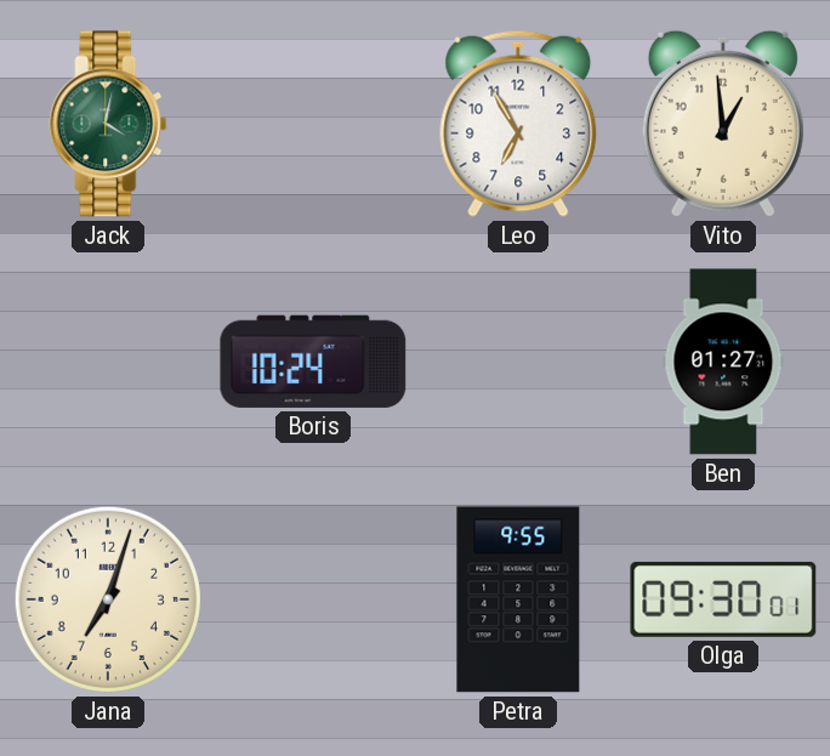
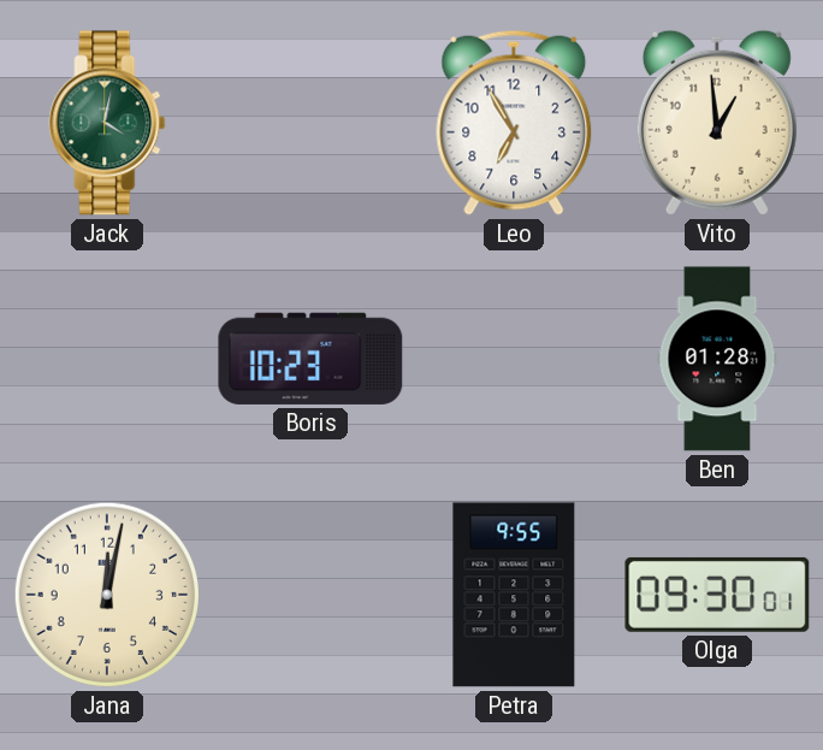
Boris: 10:24 -> 10:23
Ben: 01:27 -> 01:28
Jana: 7:03 -> 12:02
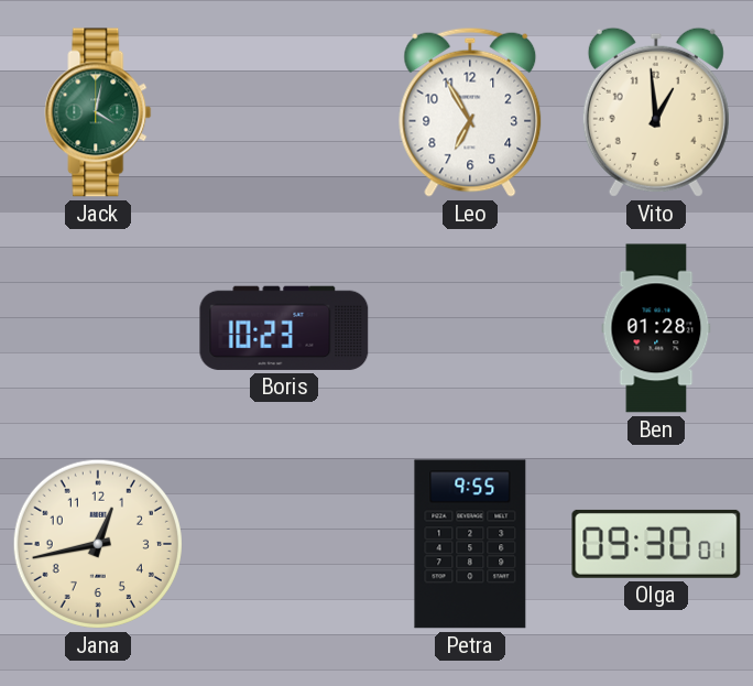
Jana: 12:02 -> 12:43
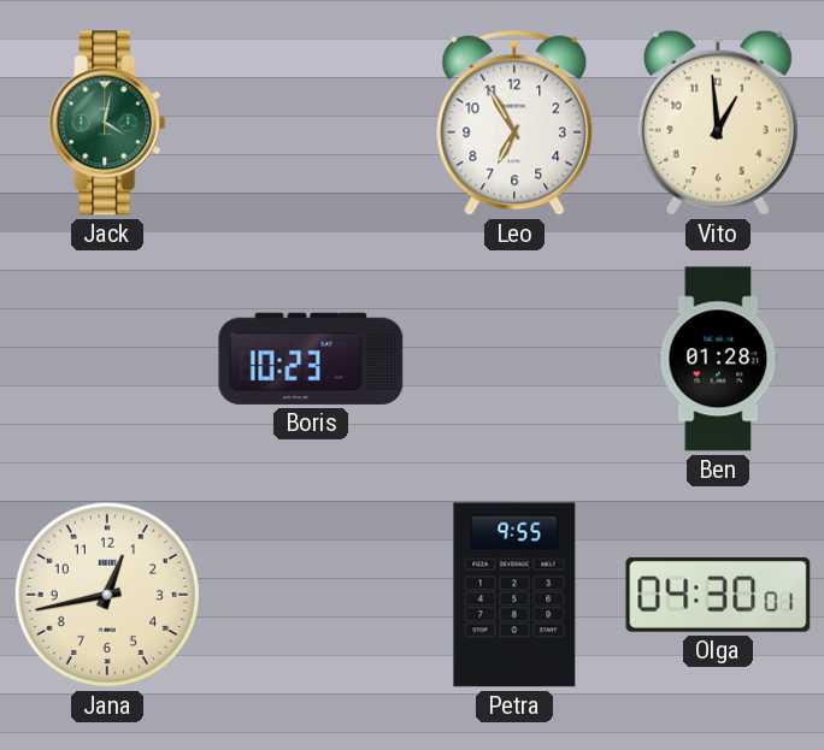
Olga: 09:30 -> 04:30
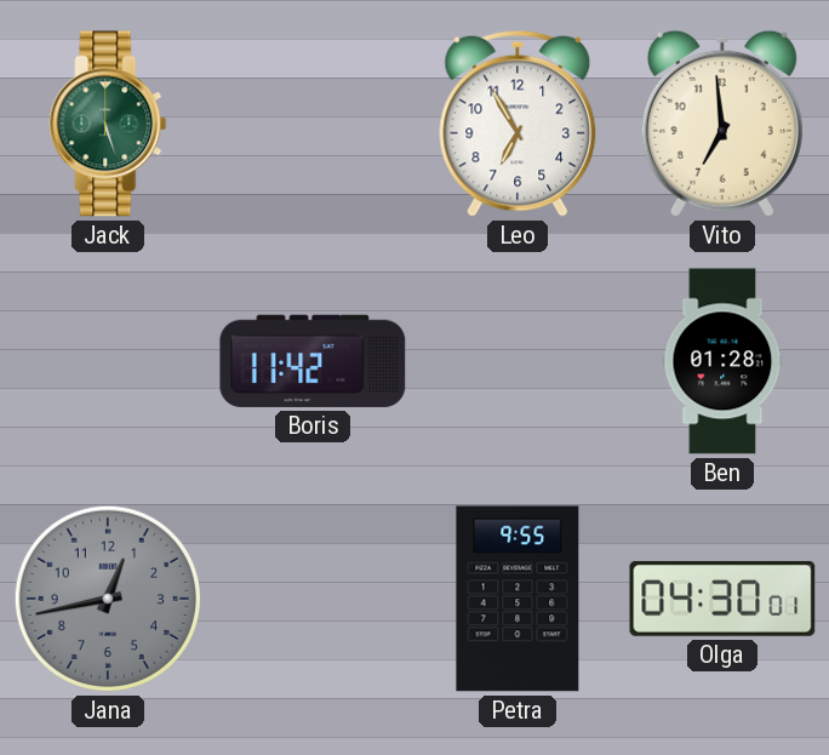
Jack: 4:02 -> 5:27
Vito: 12:59 -> 6:59
Boris: 10:23 -> 11:42
Jana dial: cream -> grey
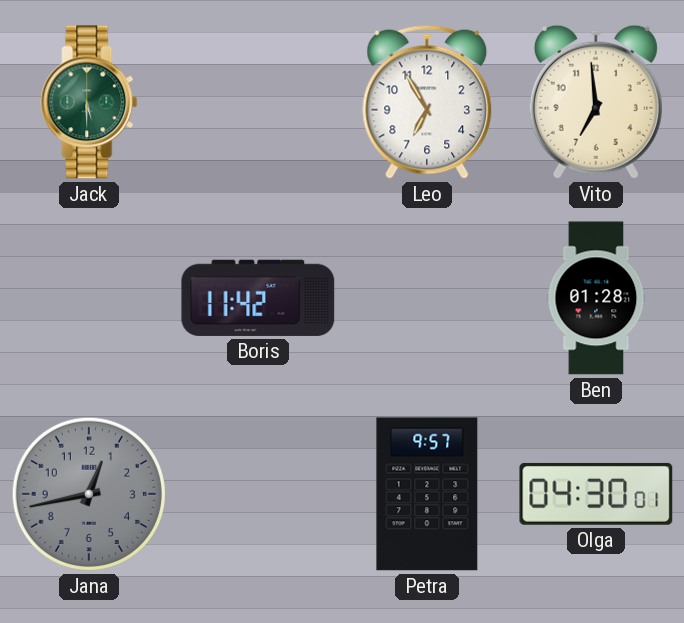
Jack: 5:27 -> 5:30
Petra: 9:55 -> 9:57
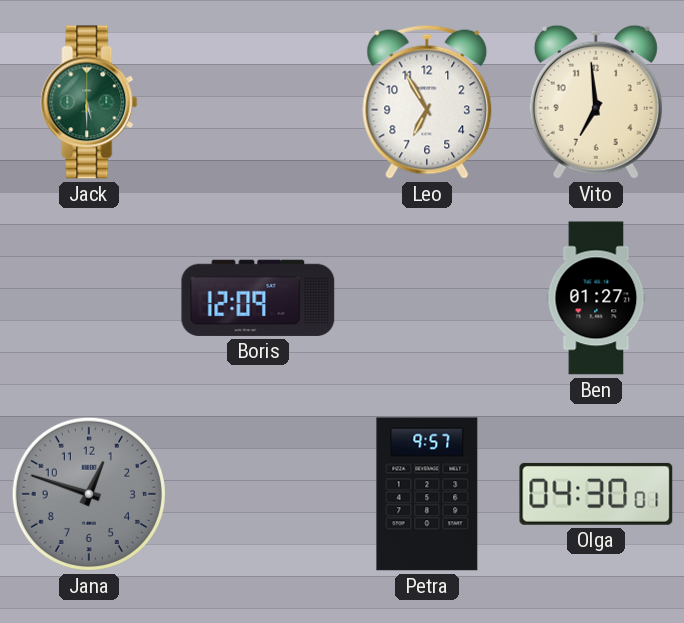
Boris: 11:42 -> 12:09
Ben: 01:28 -> 01:27
Jana: 12:43 -> 12:48
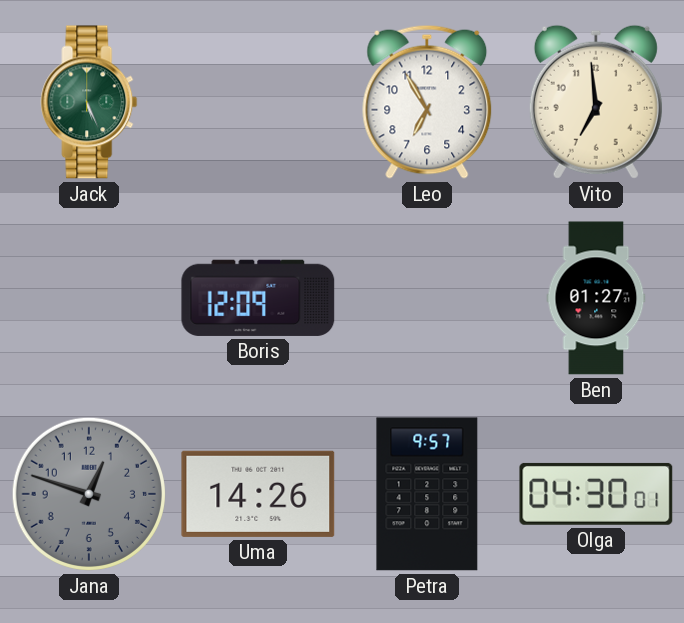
Jack: 5:30 -> 5:26
Uma: none -> 14:26
